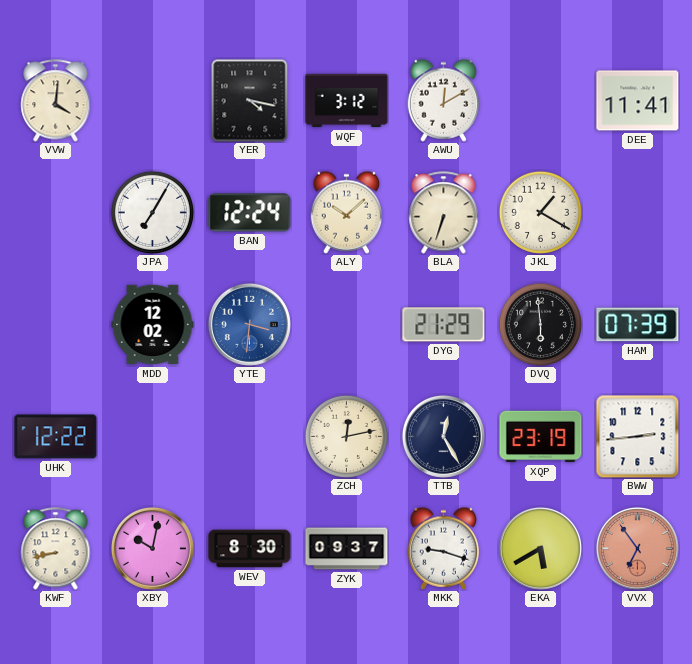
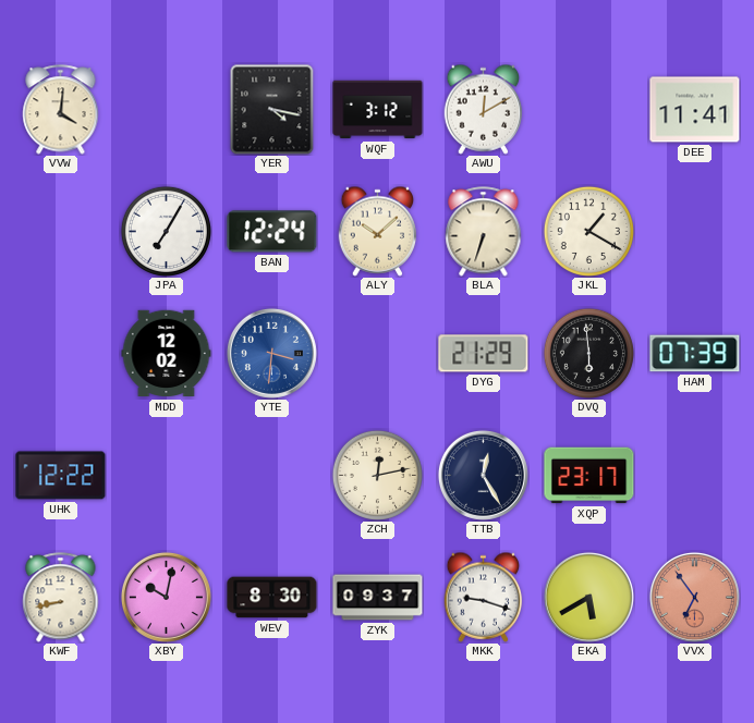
XQP: 23:19 -> 23:17
BWW: 2:44 -> none
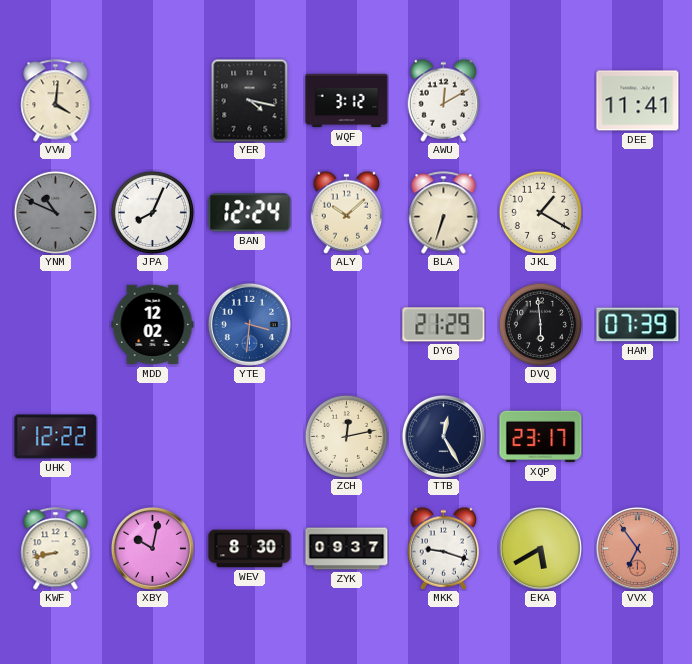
YNM: none -> 10:49
JPA: 7:05 -> 8:04
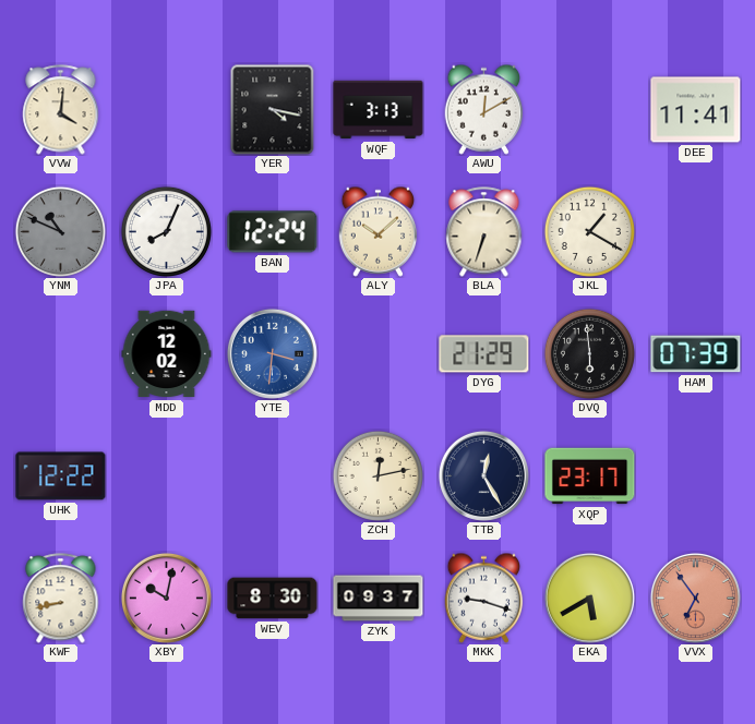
WQF: 3:12 -> 3:13
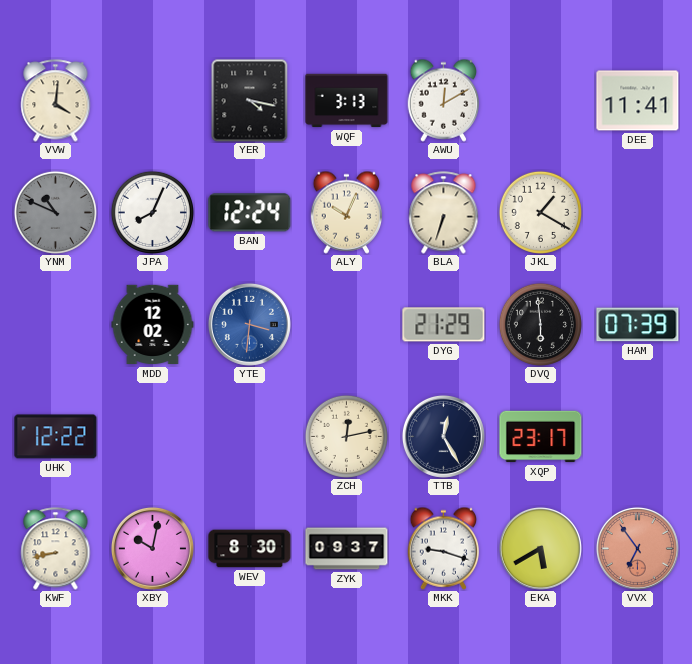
ALY: 10:08 -> 10:04
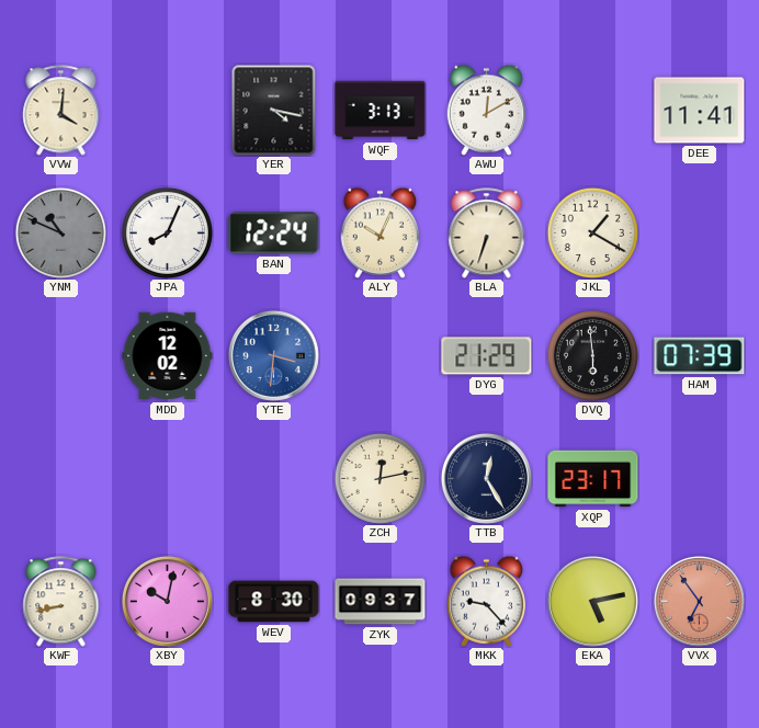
UHK: 12:22 -> none
MKK: 9:18 -> 9:23
EKA: 5:40 -> 5:13
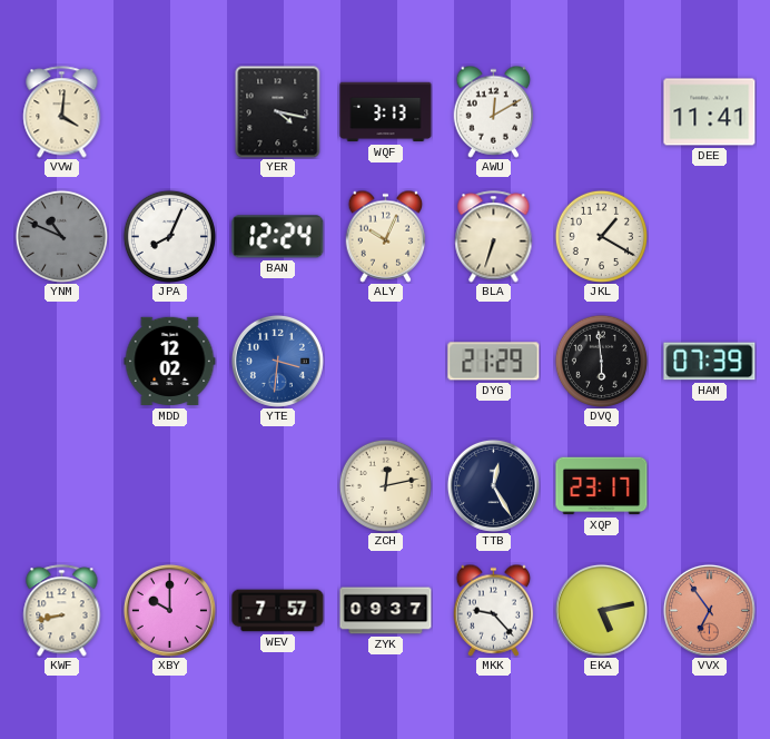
XBY: 10:02 -> 10:00
WEV: 8:30 -> 7:57
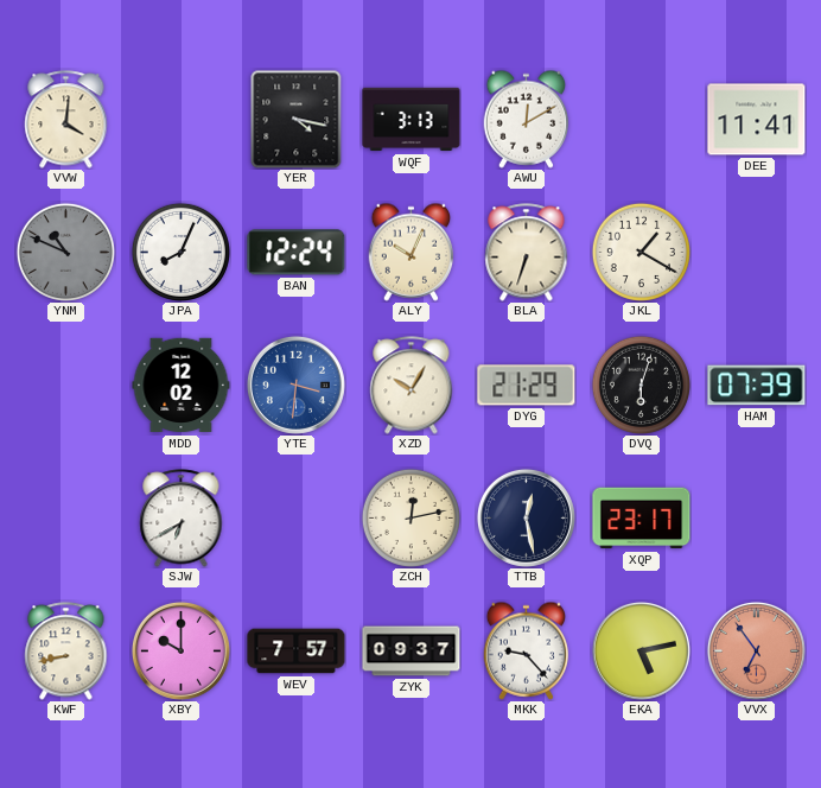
XZD: none -> 10:05
DVQ: 5:59 -> 6:03
SJW: none -> 6:40
TTB: 12:25 -> 12:28
